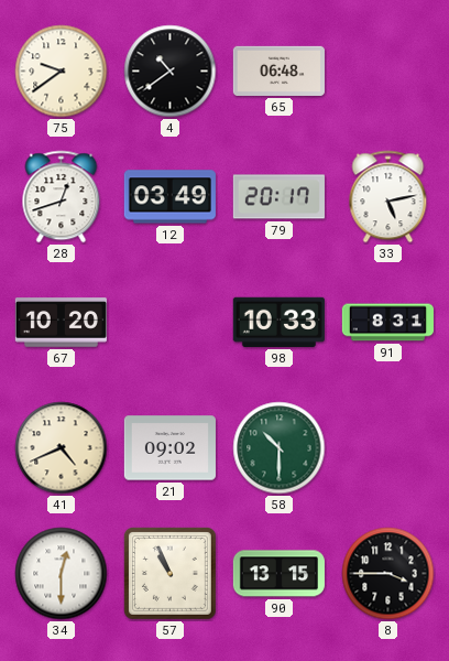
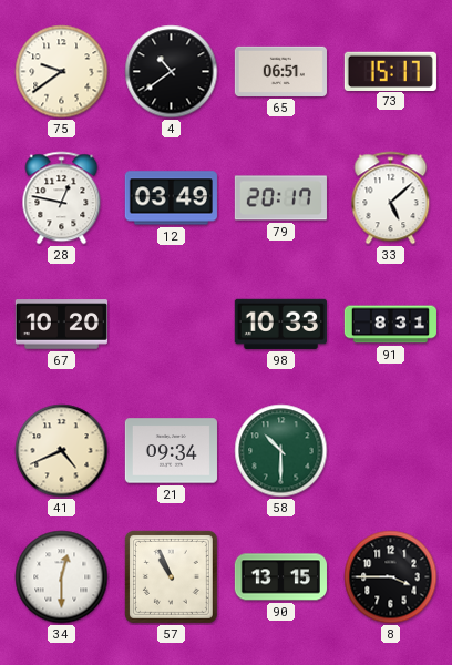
65: 06:48 -> 06:51
73: none -> 15:17
28: 12:42 -> 12:47
33: 5:13 -> 5:08
21: 09:02 -> 09:34
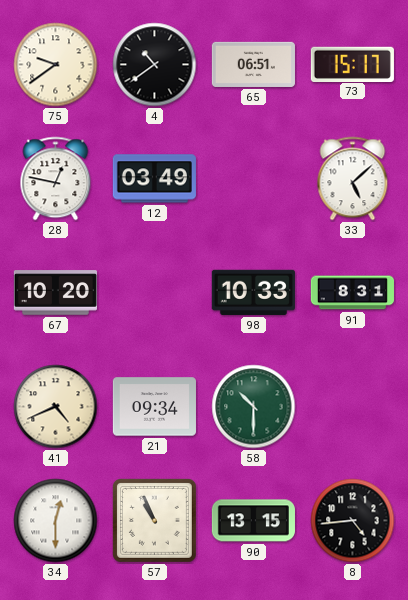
79: 20:17 -> none
8: 3:45 -> 4:44
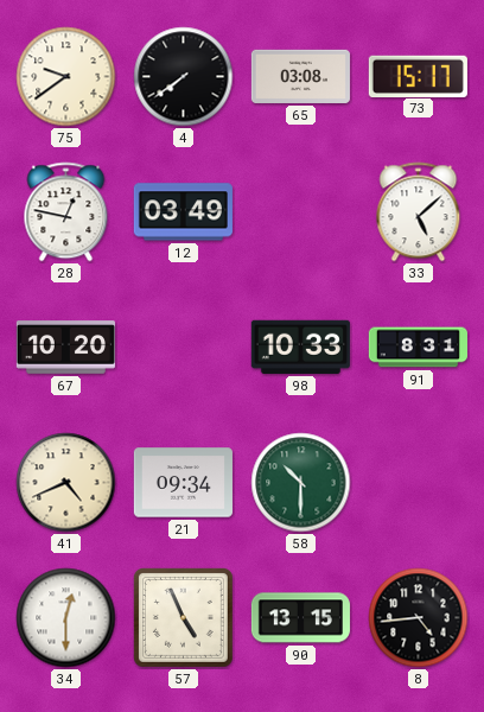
4: 10:39 -> 7:39
65: 06:51 -> 03:08
57: 10:56 -> 4:56
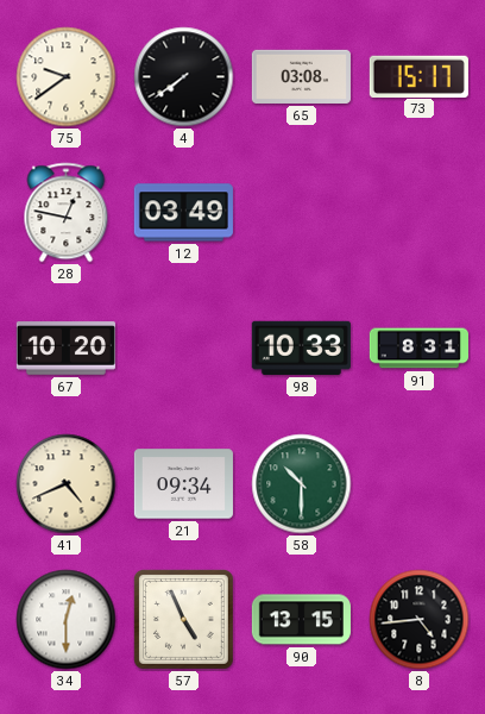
33: 5:08 -> none
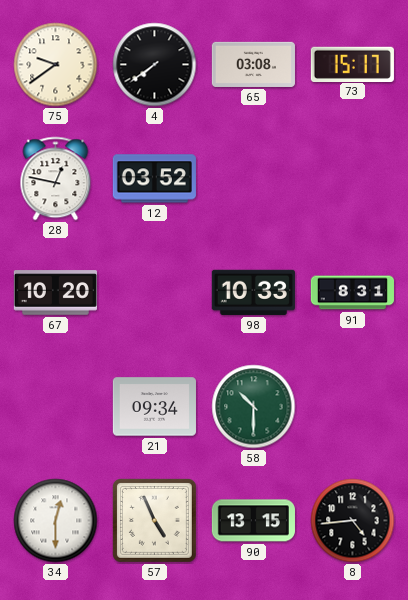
12: 03:49 -> 03:52
41: 4:41 -> none
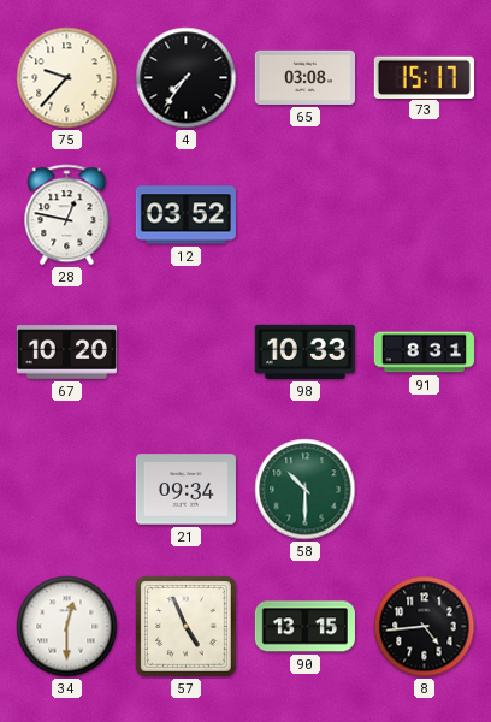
75: 9:39 -> 9:37
4: 7:39 -> 7:36
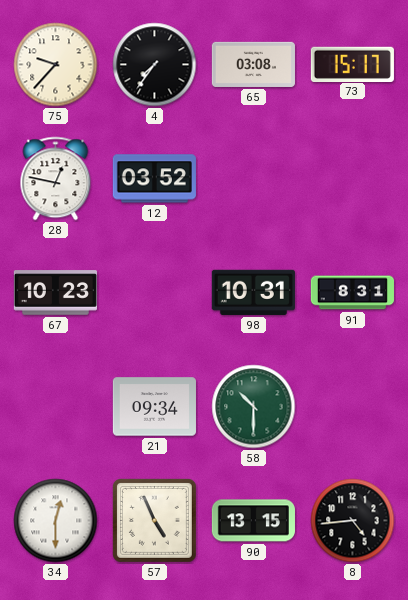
67: 10:20 -> 10:23
98: 10:33 -> 10:31
